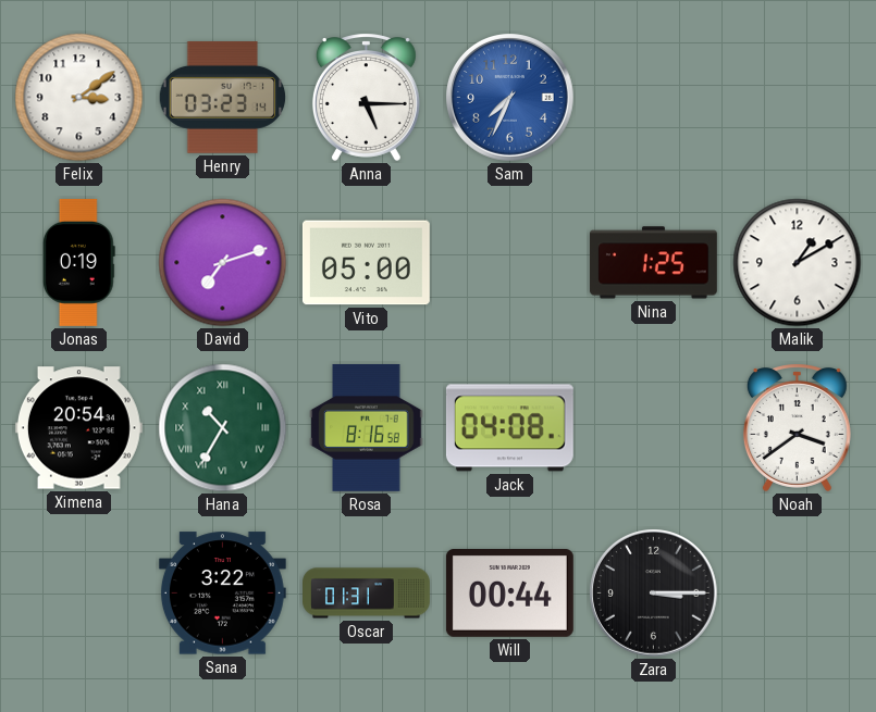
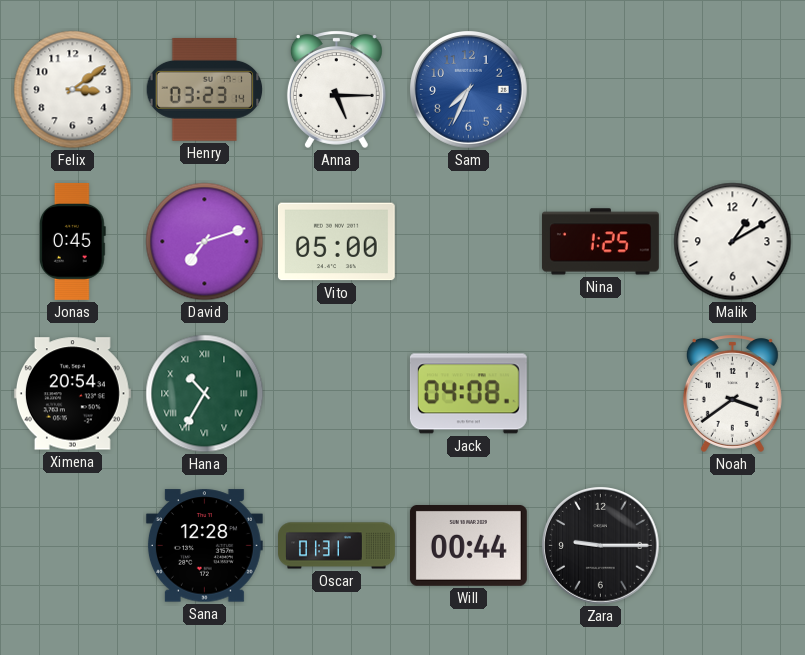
Jonas: 0:19 -> 0:45
Rosa: 8:16 -> none
Sana: 3:22 -> 12:28
Zara: 3:15 -> 9:15
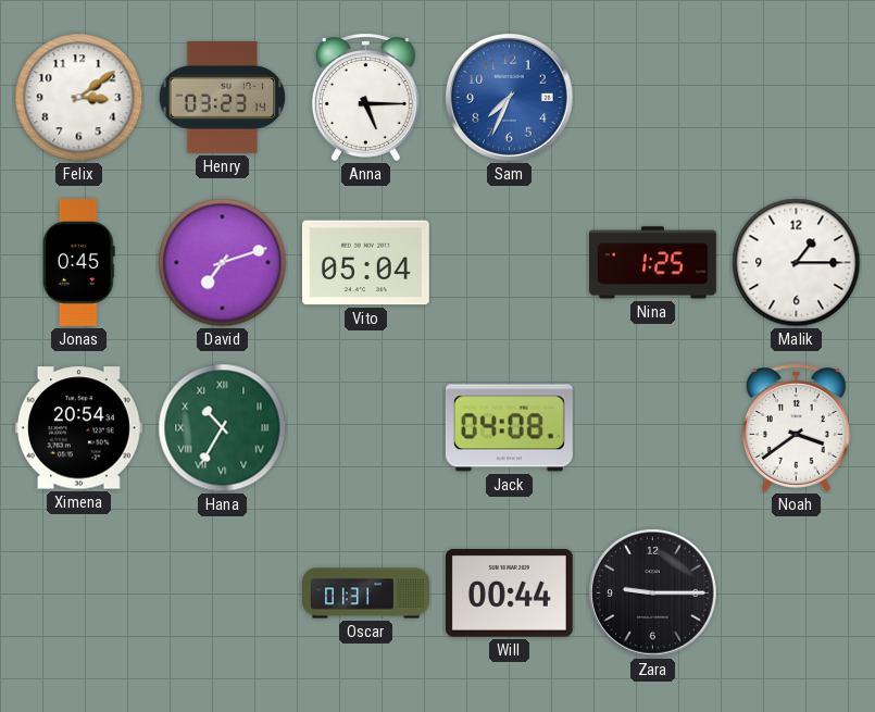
Vito: 05:00 -> 05:04
Malik: 1:10 -> 1:15
Sana: 12:28 -> none
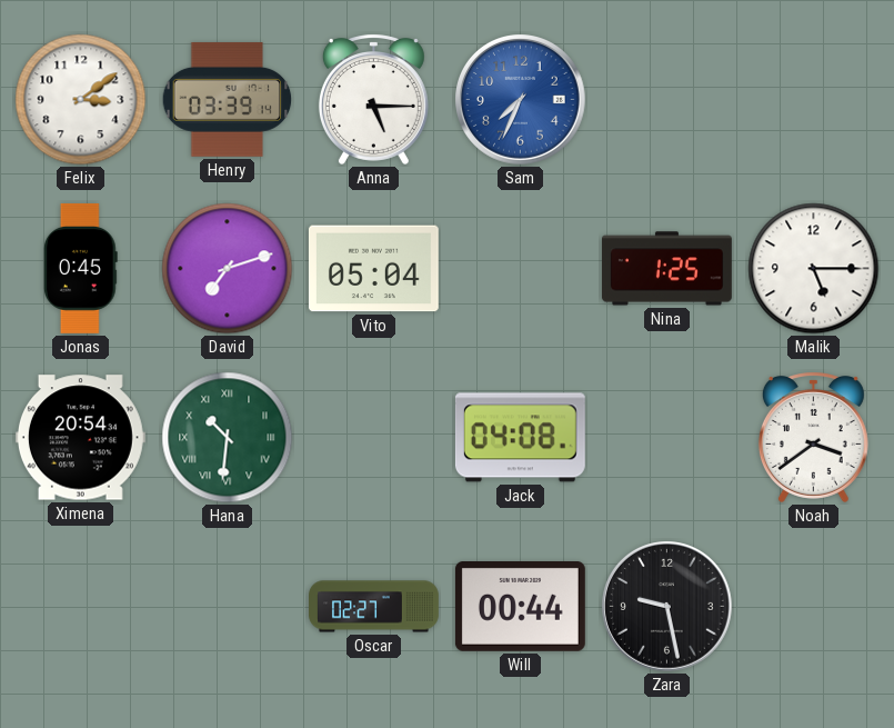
Henry: 03:23 -> 03:39
Malik: 1:15 -> 5:15
Hana: 10:35 -> 10:31
Oscar: 01:31 -> 02:27
Zara: 9:15 -> 9:28
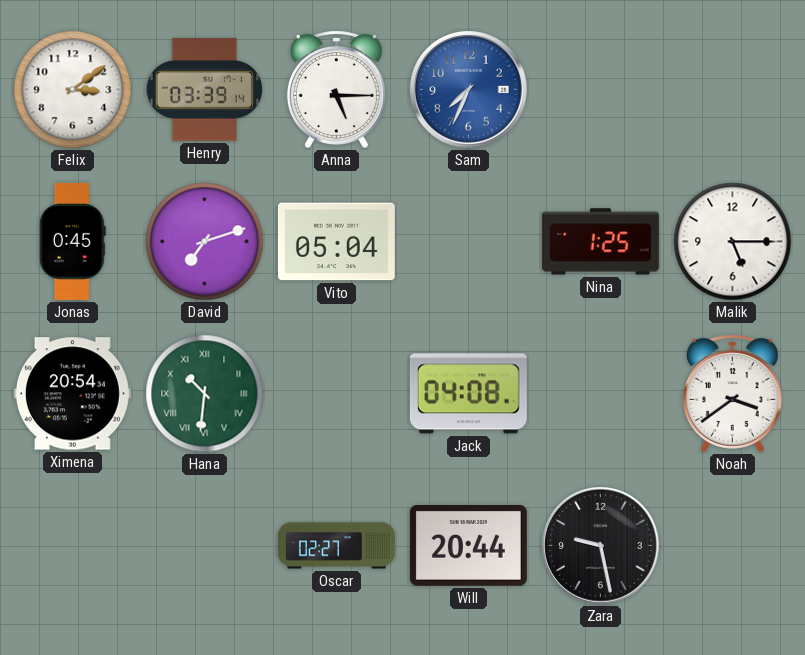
Will: 00:44 -> 20:44
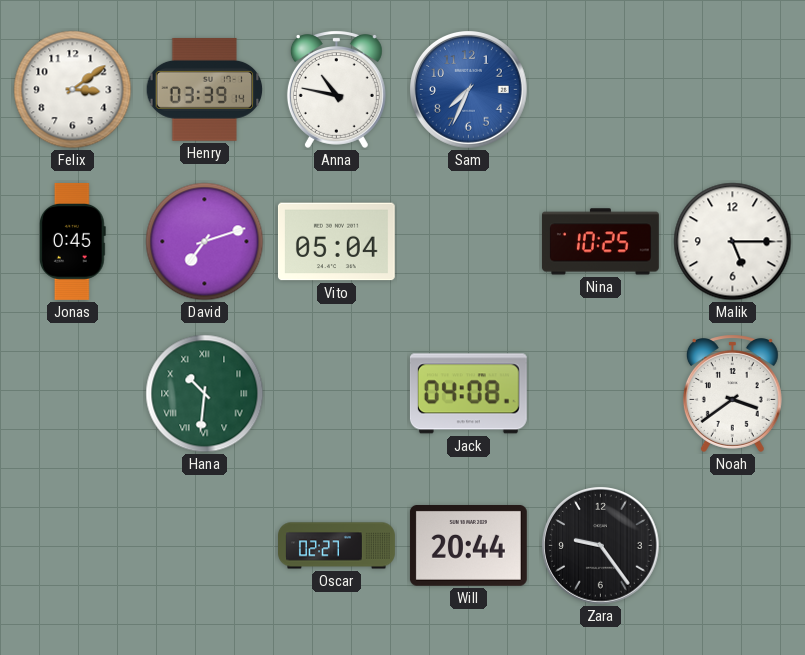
Anna: 5:15 -> 10:47
Nina: 1:25 -> 10:25
Ximena: 20:54 -> none
Zara: 9:28 -> 9:24
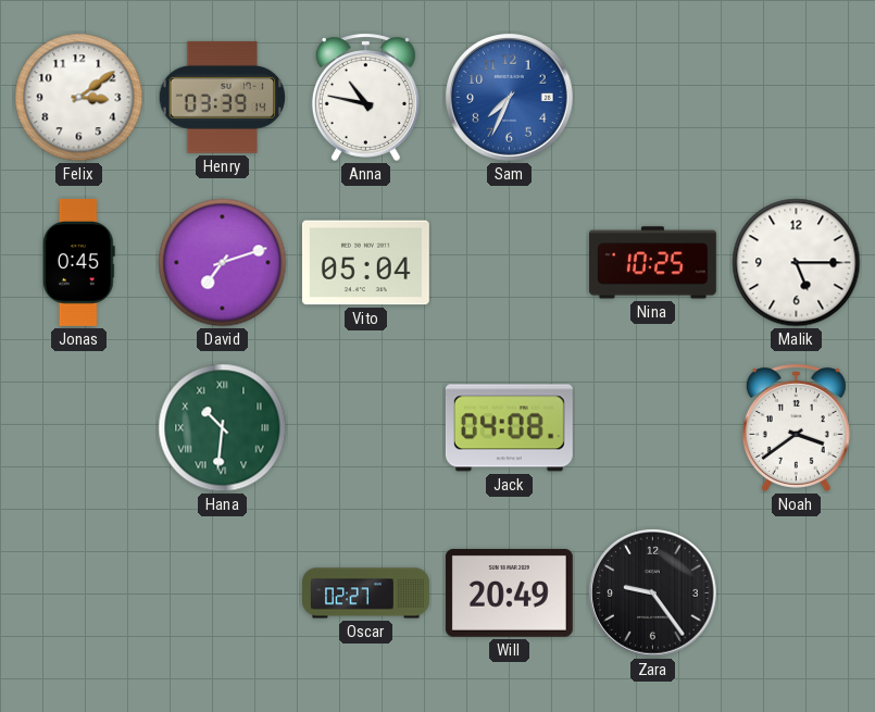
Will: 20:44 -> 20:49
